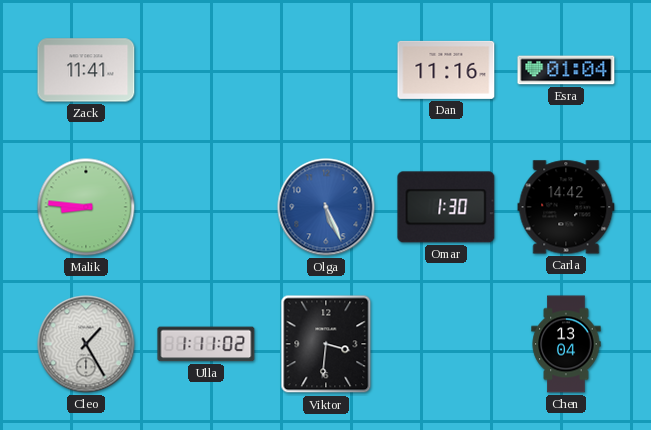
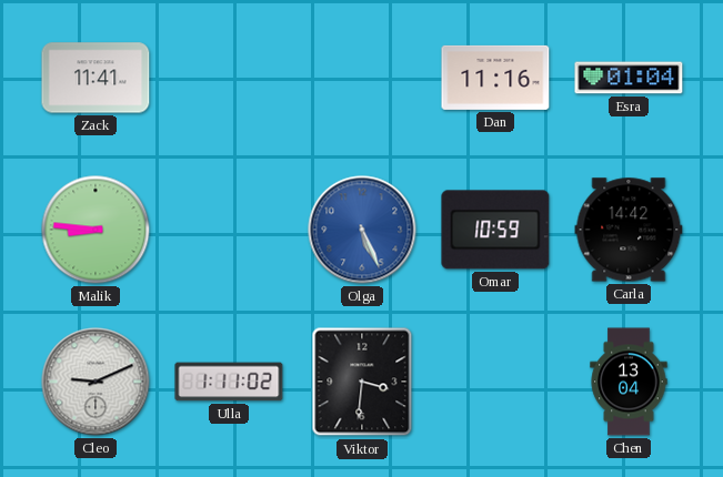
Omar: 1:30 -> 10:59
Cleo: 1:25 -> 9:11
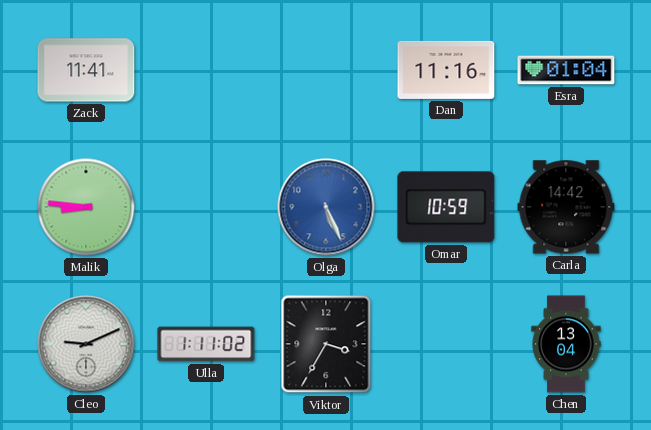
Viktor: 3:31 -> 3:35
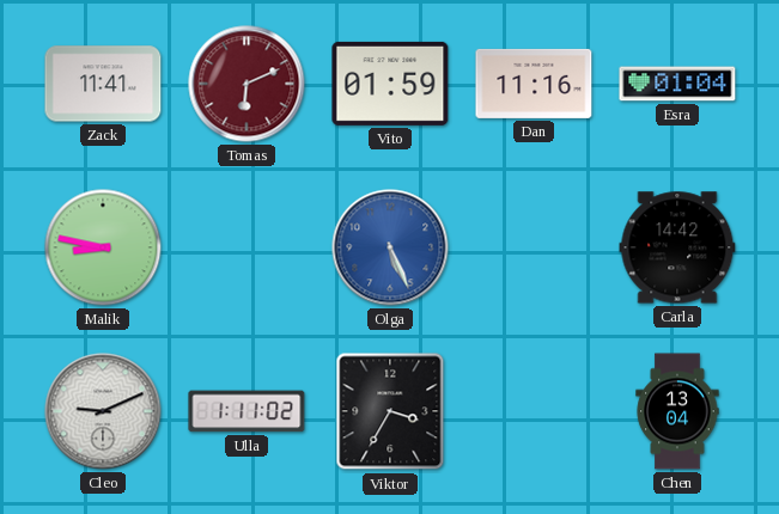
Tomas: none -> 6:11
Vito: none -> 01:59
Malik: 8:46 -> 8:47
Omar: 10:59 -> none
